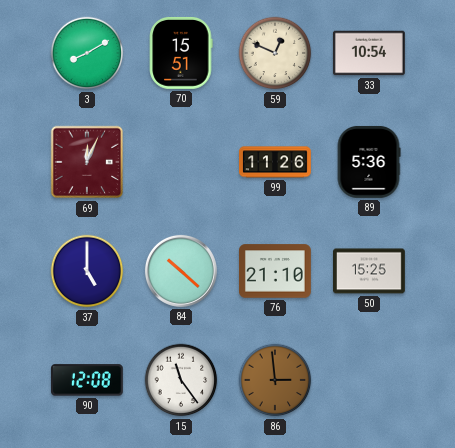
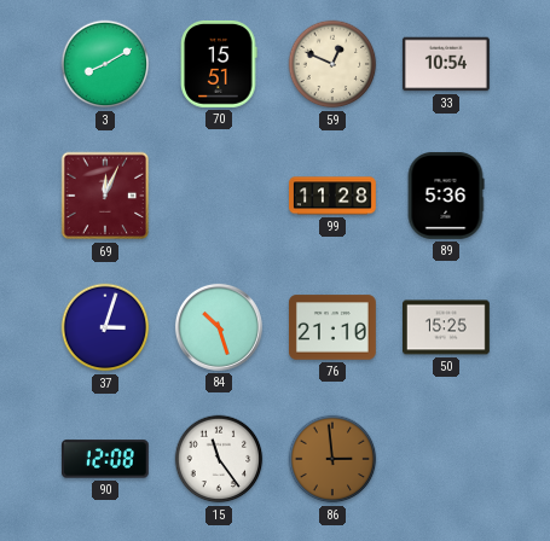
99: 11:26 -> 11:28
37: 5:00 -> 3:03
84: 10:22 -> 10:27
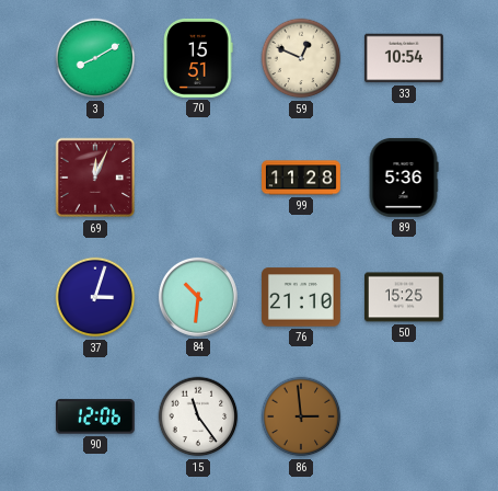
84: 10:27 -> 10:31
90: 12:08 -> 12:06
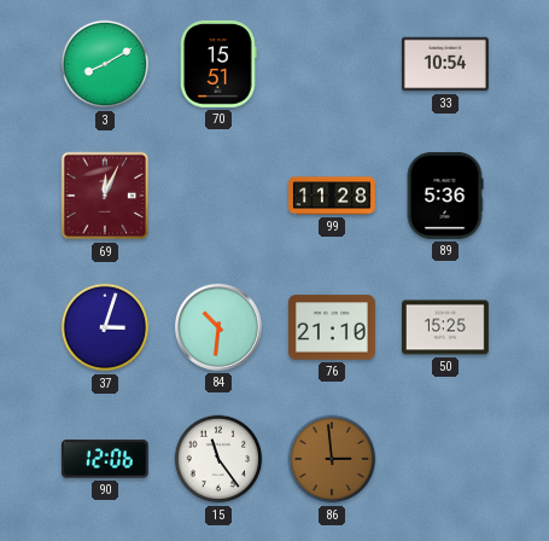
59: 12:49 -> none
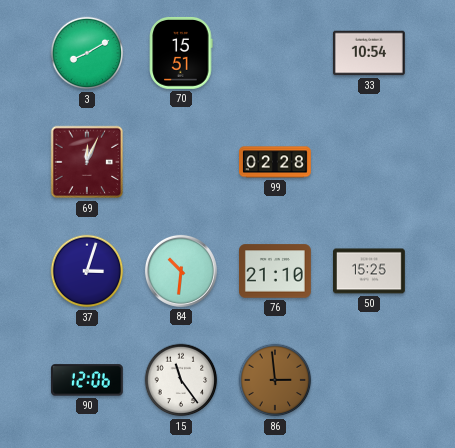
99: 11:28 -> 02:28
89: 5:36 -> none
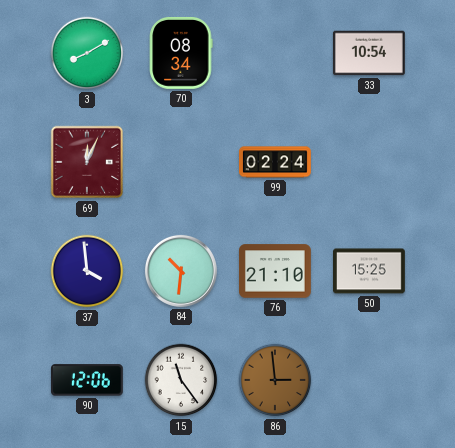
70: 15:51 -> 08:34
99: 02:28 -> 02:24
37: 3:03 -> 3:59
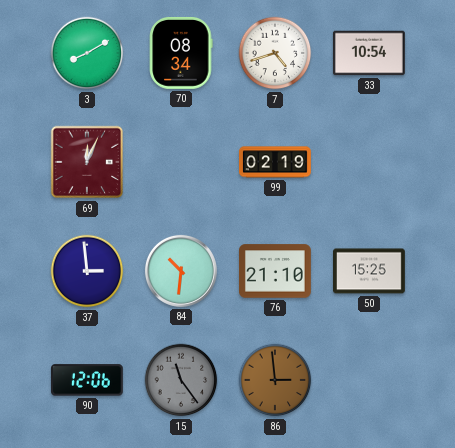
7: none -> 4:42
99: 02:24 -> 02:19
37: 3:59 -> 2:59
15 dial: white -> grey
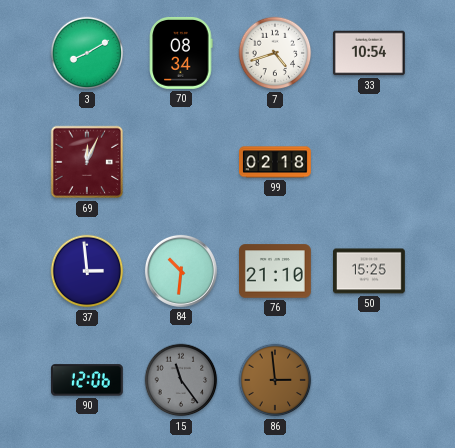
99: 02:19 -> 02:18
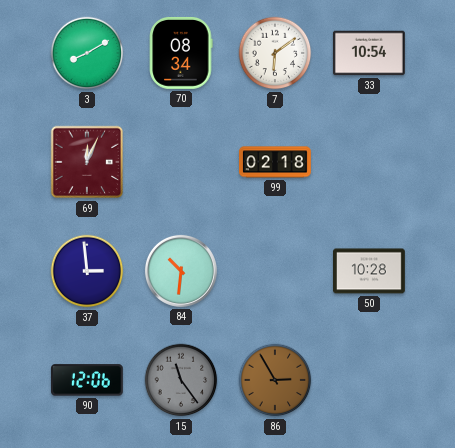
7: 4:42 -> 6:09
76: 21:10 -> none
50: 15:25 -> 10:28
86: 2:59 -> 2:55
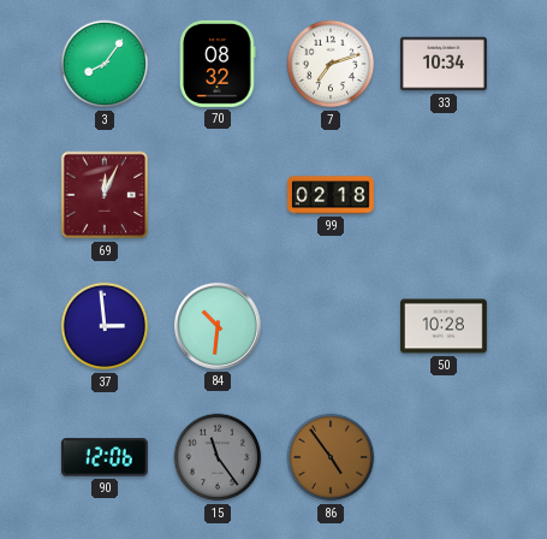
3: 8:10 -> 8:06
70: 08:34 -> 08:32
7: 6:09 -> 7:12
33: 10:54 -> 10:34
86: 2:55 -> 4:54
